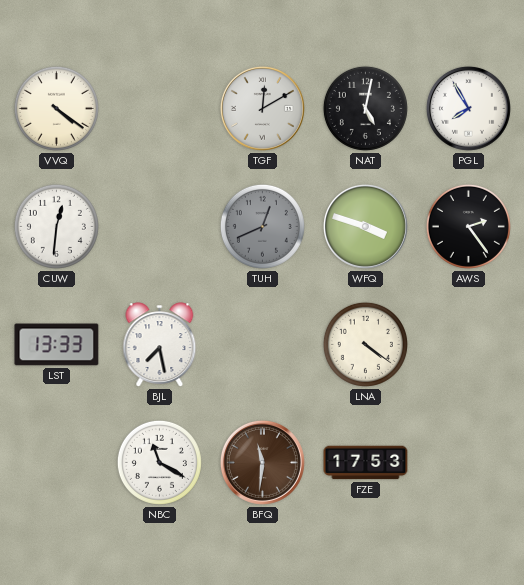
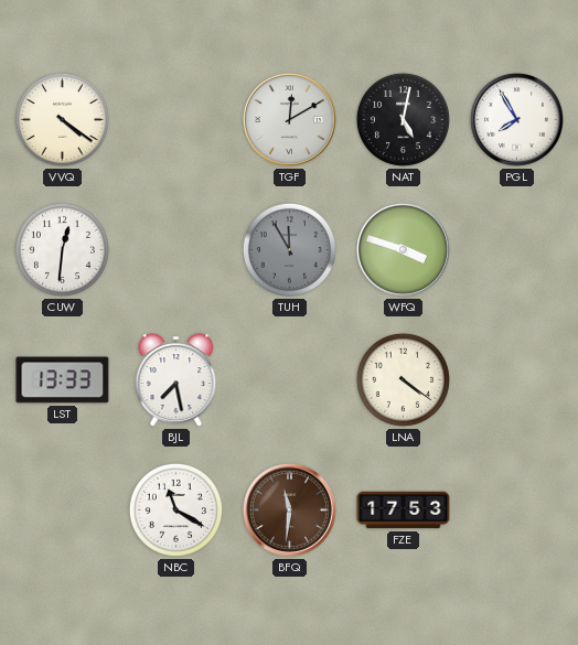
TUH: 12:41 -> 11:55
AWS: 2:24 -> none
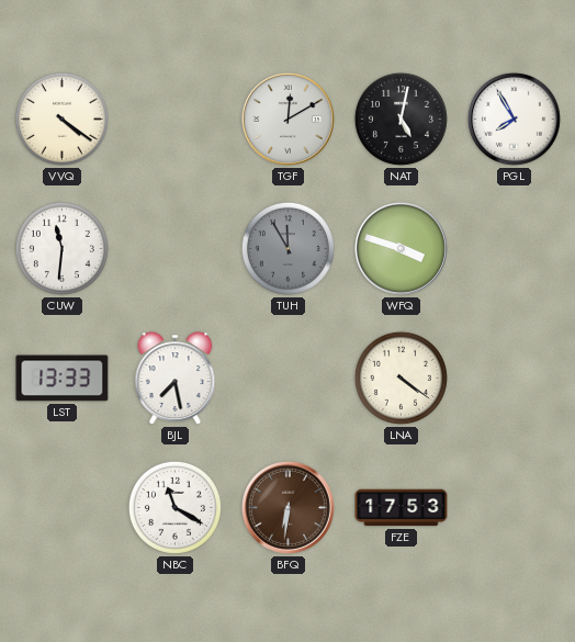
CUW: 12:31 -> 11:31
BFQ: 11:31 -> 6:31
